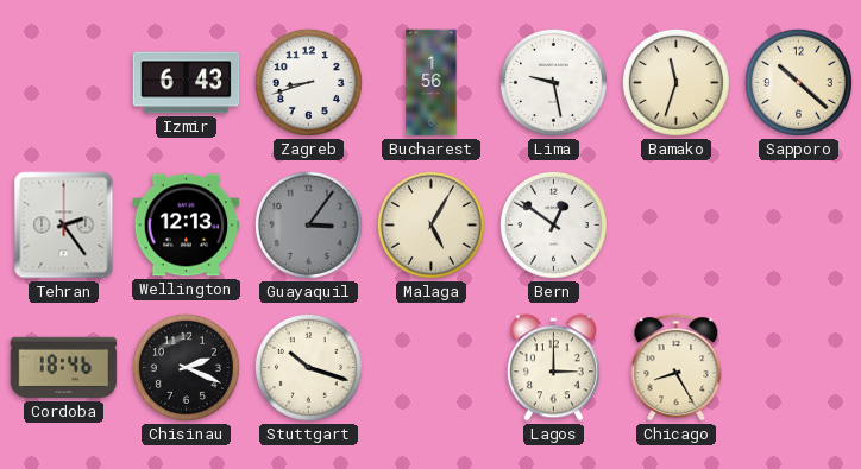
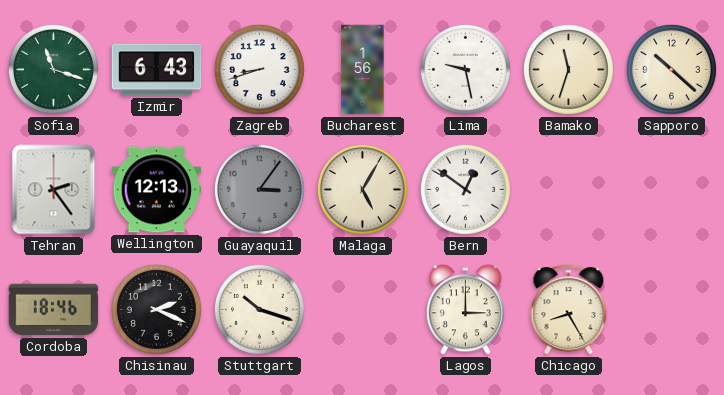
Sofia: none -> 11:18
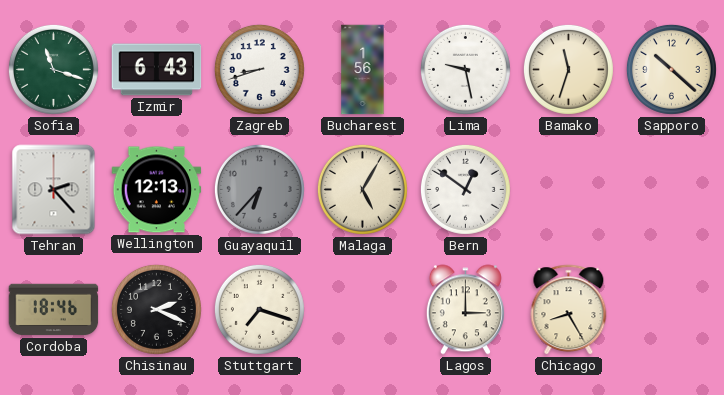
Tehran: 2:24 -> 2:23
Guayaquil: 3:06 -> 6:37
Stuttgart: 10:18 -> 7:18
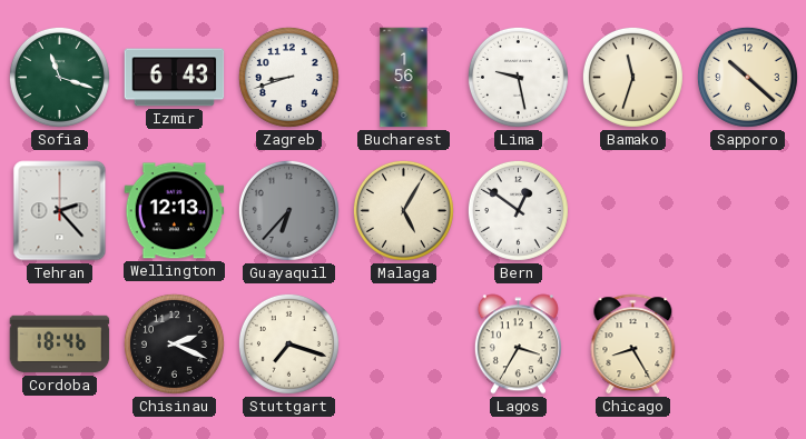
Lagos: 3:00 -> 3:35
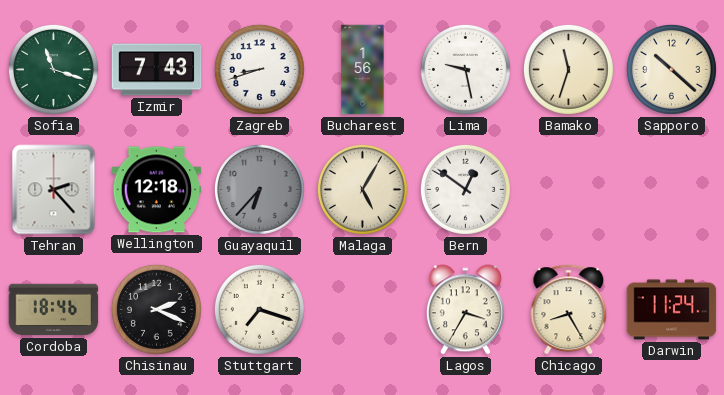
Izmir: 6:43 -> 7:43
Wellington: 12:13 -> 12:18
Darwin: none -> 11:24
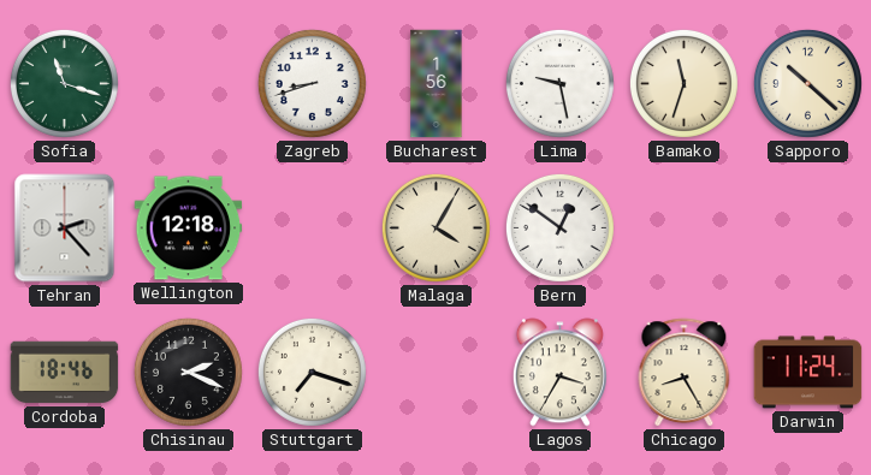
Izmir: 7:43 -> none
Guayaquil: 6:37 -> none
Malaga: 5:05 -> 4:05
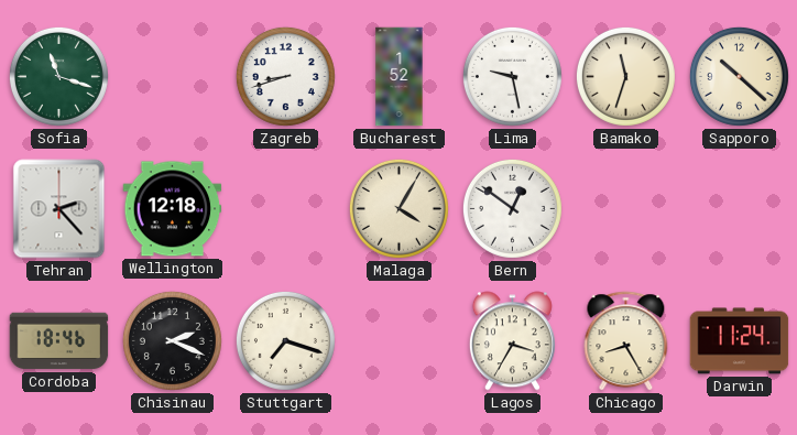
Bucharest: 1:56 -> 1:52
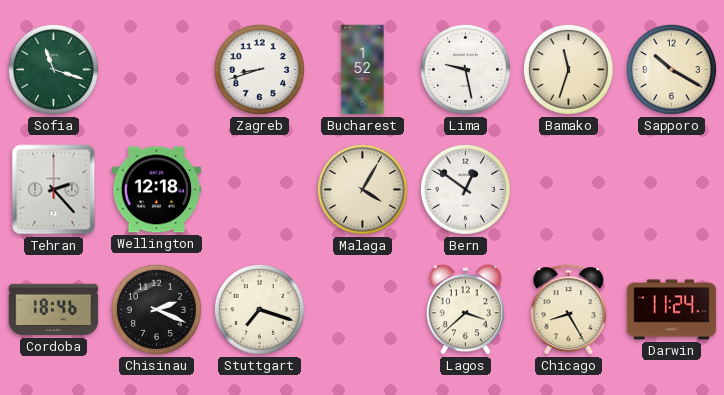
Sapporo: 10:22 -> 10:20
Lagos: 3:35 -> 3:38
